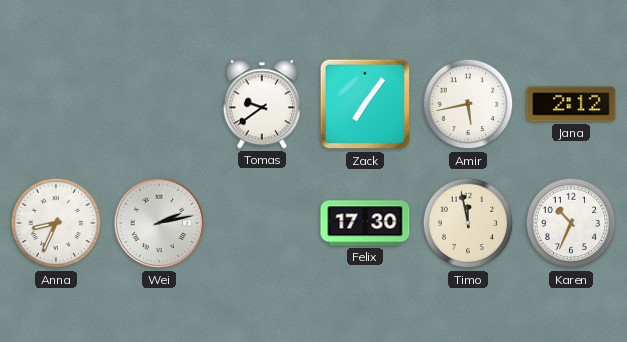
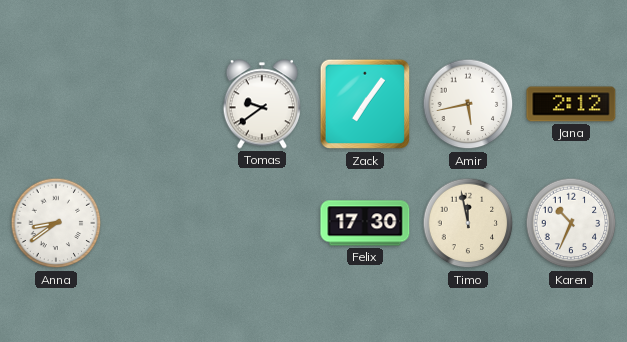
Anna: 8:34 -> 8:39
Wei: 2:13 -> none
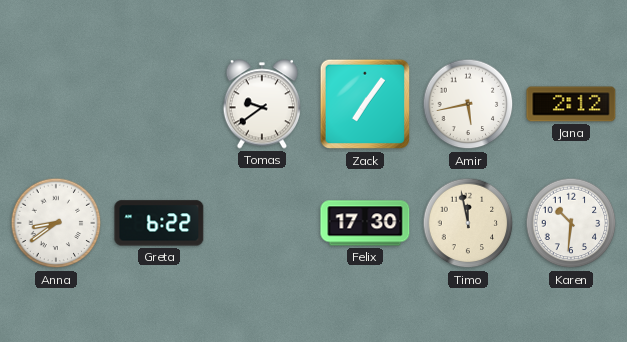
Greta: none -> 6:22
Karen: 10:34 -> 10:31
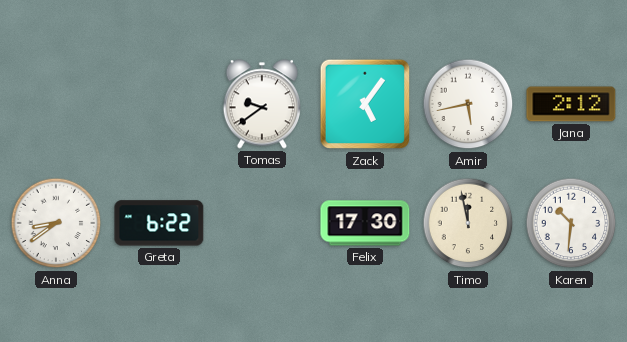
Zack: 7:06 -> 5:06
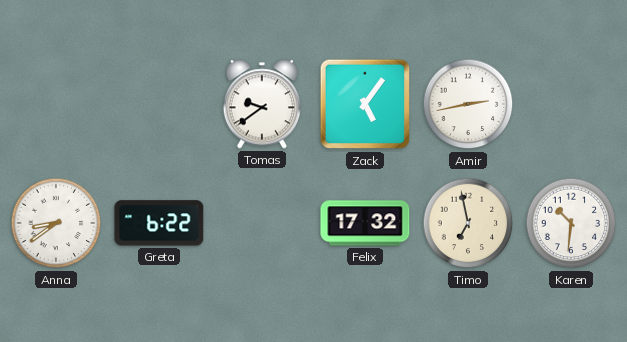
Amir: 5:43 -> 2:43
Jana: 2:12 -> none
Felix: 17:30 -> 17:32
Timo: 11:58 -> 6:58
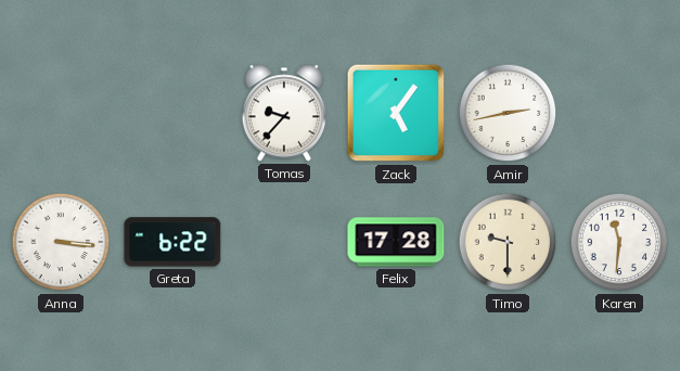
Tomas: 9:39 -> 9:37
Anna: 8:39 -> 3:16
Felix: 17:32 -> 17:28
Timo: 6:58 -> 9:30
Karen: 10:31 -> 11:31
